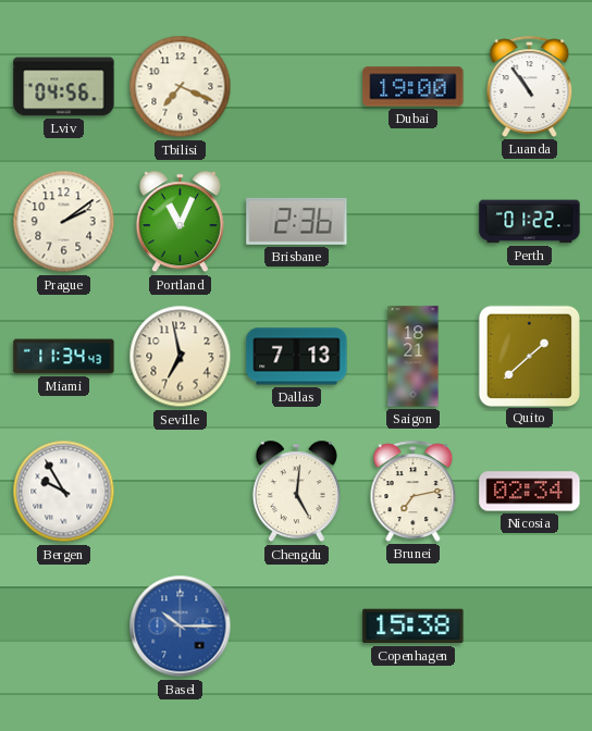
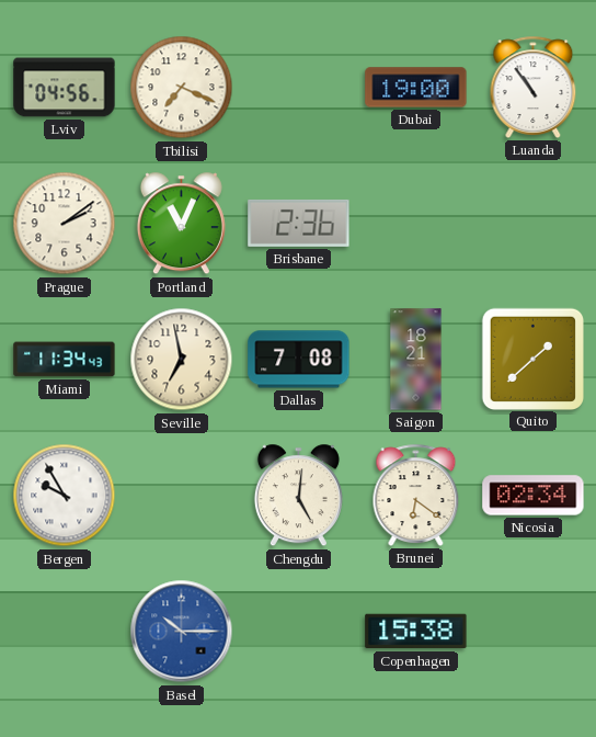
Perth: 01:22 -> none
Dallas: 7:13 -> 7:08
Brunei: 7:13 -> 6:21
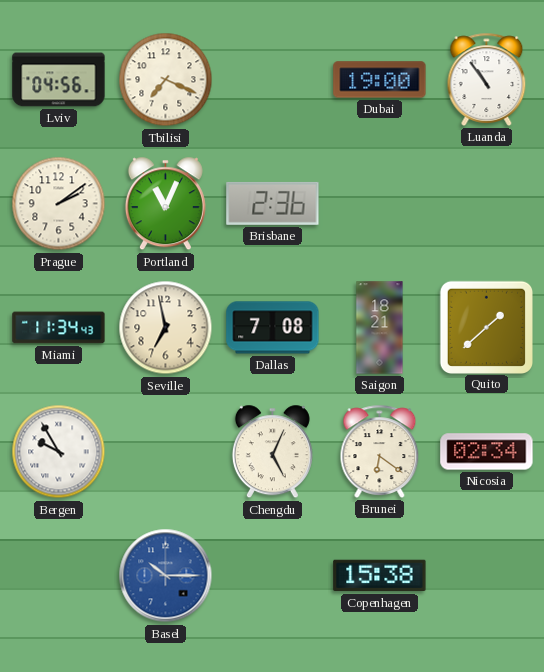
Chengdu: 5:01 -> 5:04
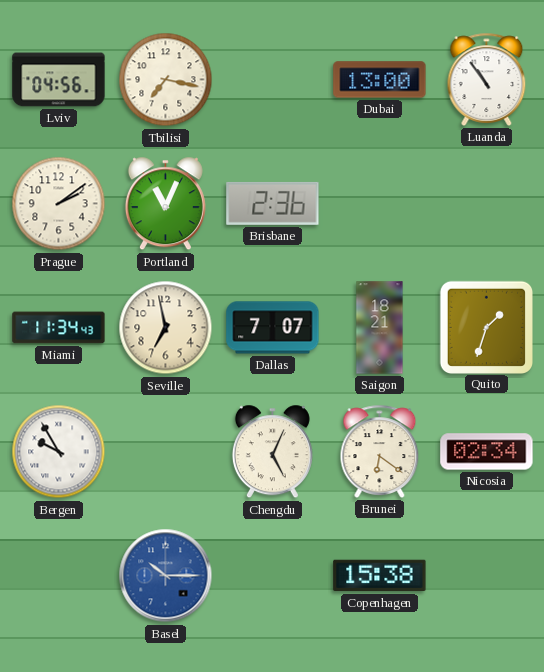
Tbilisi: 7:19 -> 7:17
Dubai: 19:00 -> 13:00
Dallas: 7:08 -> 7:07
Quito: 1:38 -> 1:33
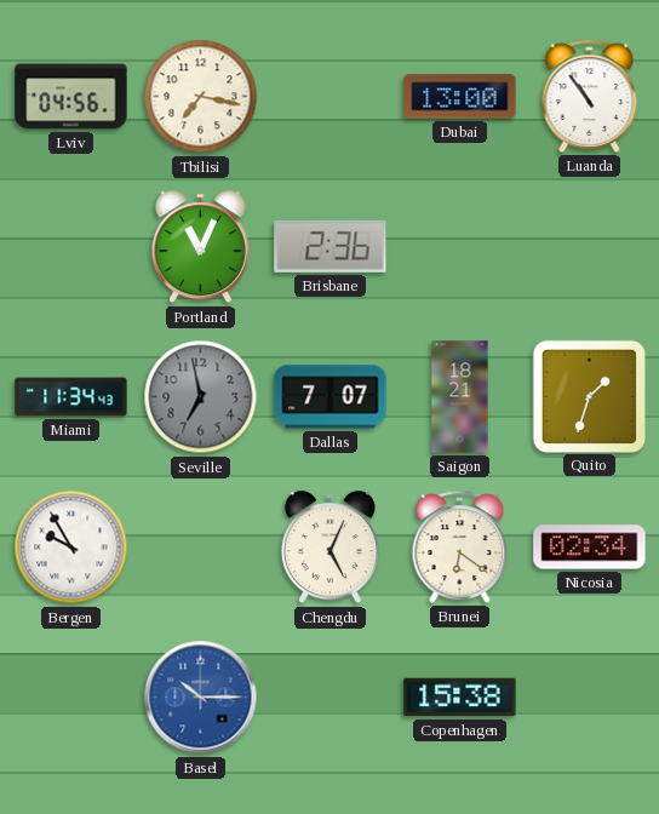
Prague: 2:09 -> none
Seville dial: cream -> grey
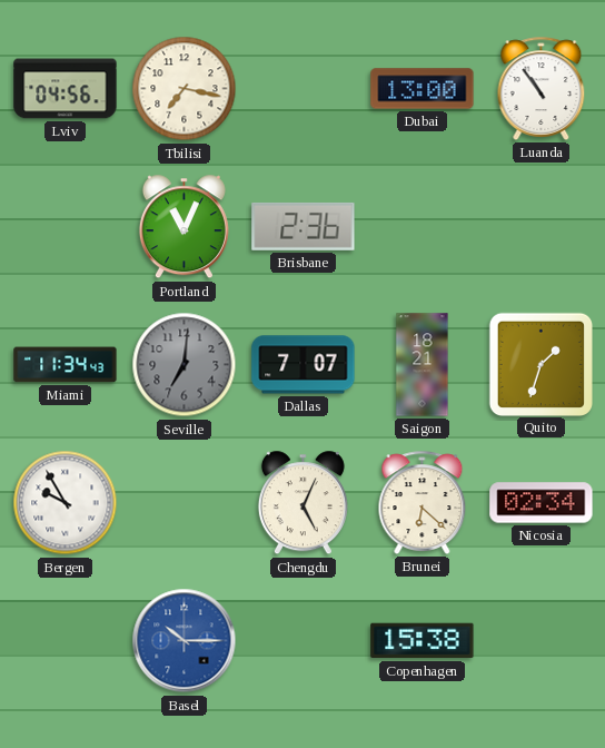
Seville: 6:58 -> 7:01
Brunei: 6:21 -> 6:22
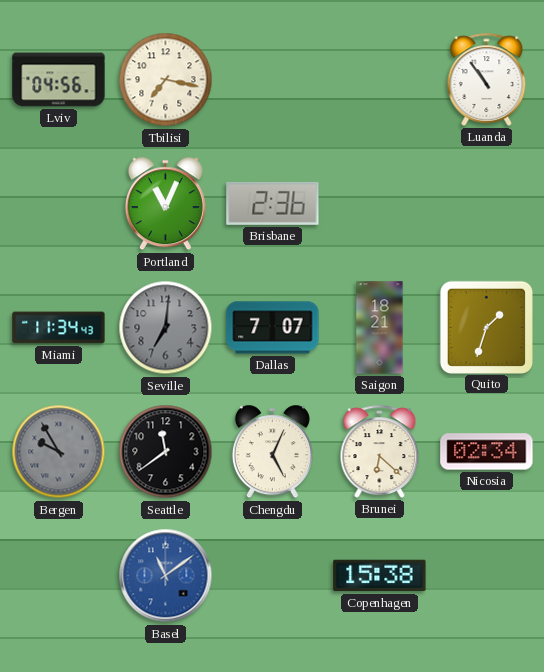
Dubai: 13:00 -> none
Bergen dial: white -> grey
Seattle: none -> 11:39
Basel: 10:15 -> 11:09
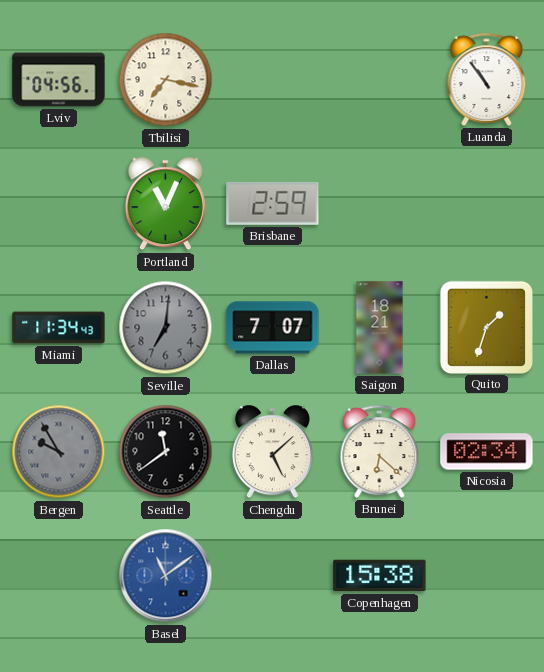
Brisbane: 2:36 -> 2:59
Chengdu: 5:04 -> 5:08
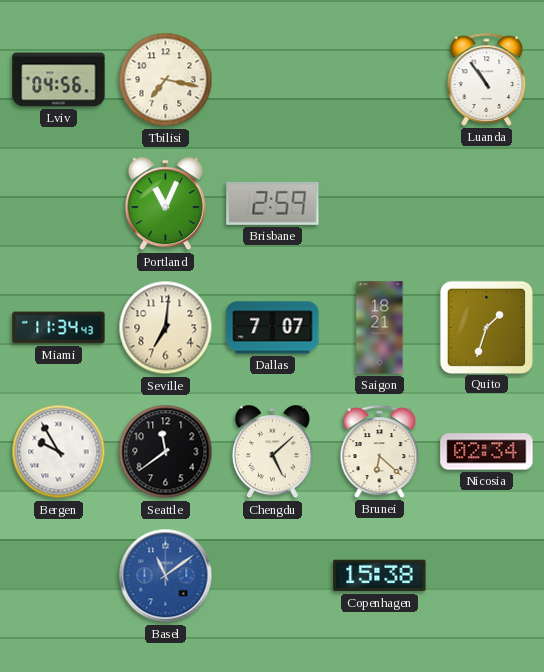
Seville dial: grey -> cream
Bergen dial: grey -> white
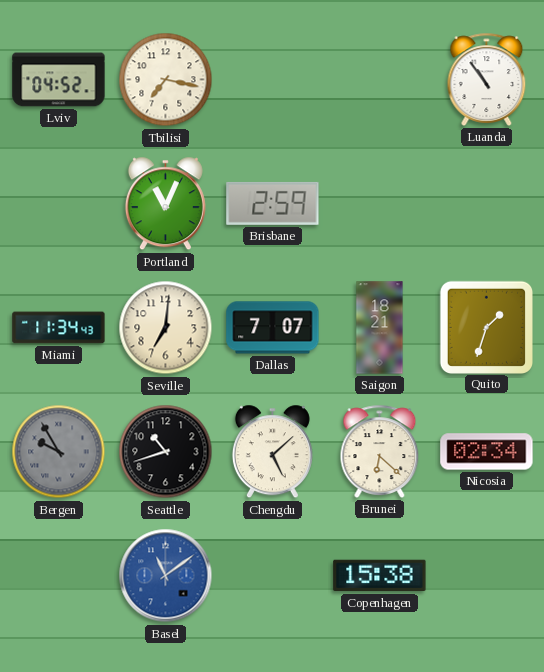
Lviv: 04:56 -> 04:52
Bergen dial: white -> grey
Seattle: 11:39 -> 10:42
